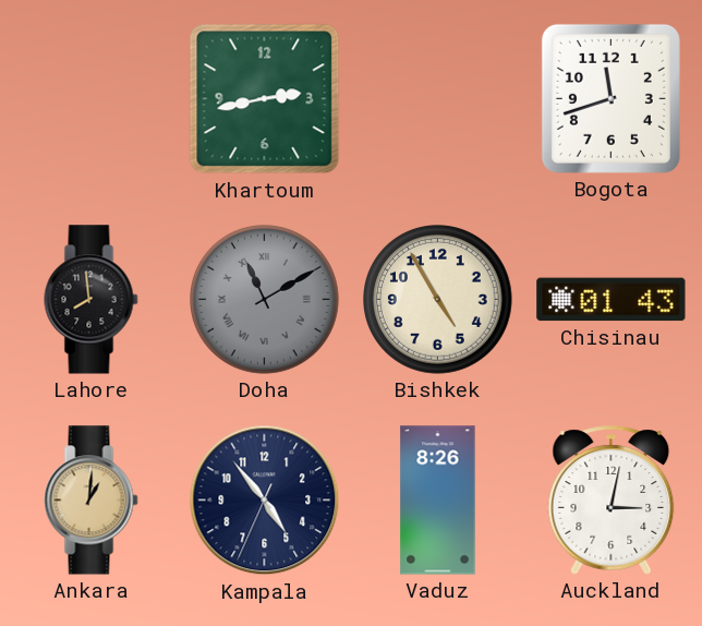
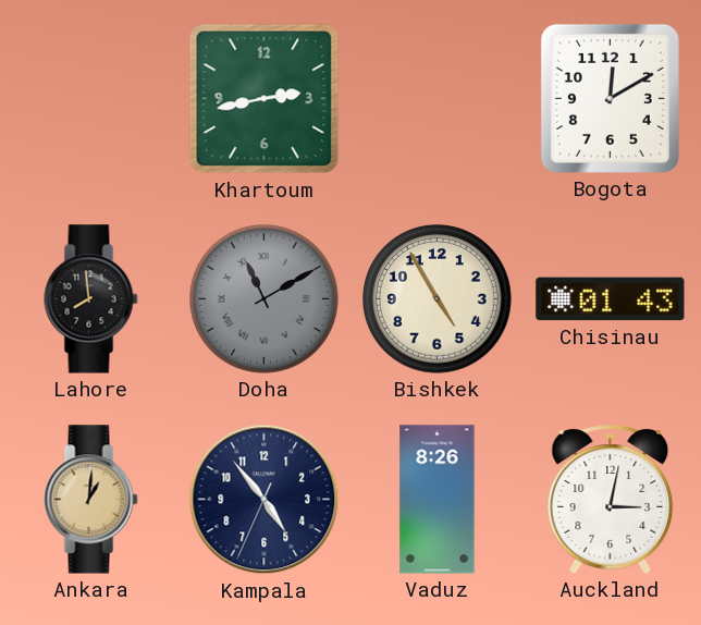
Bogota: 11:42 -> 12:10
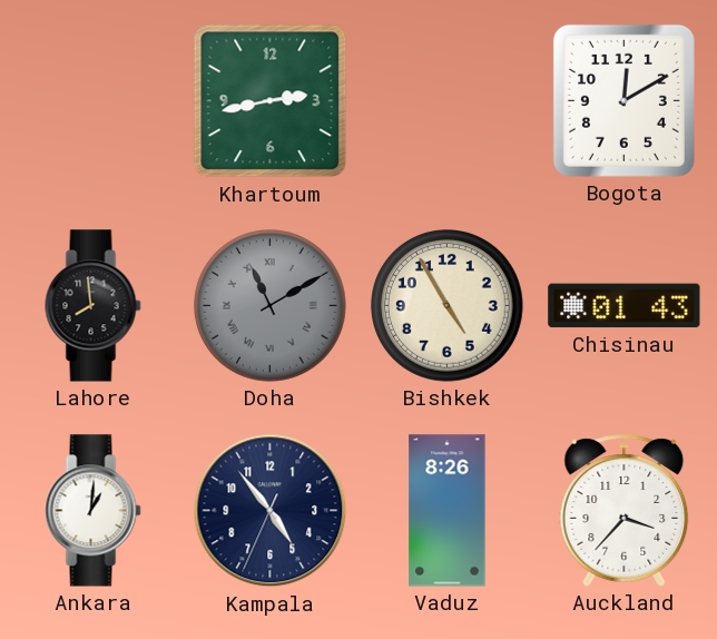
Ankara dial: champagne -> white
Auckland: 3:02 -> 3:37
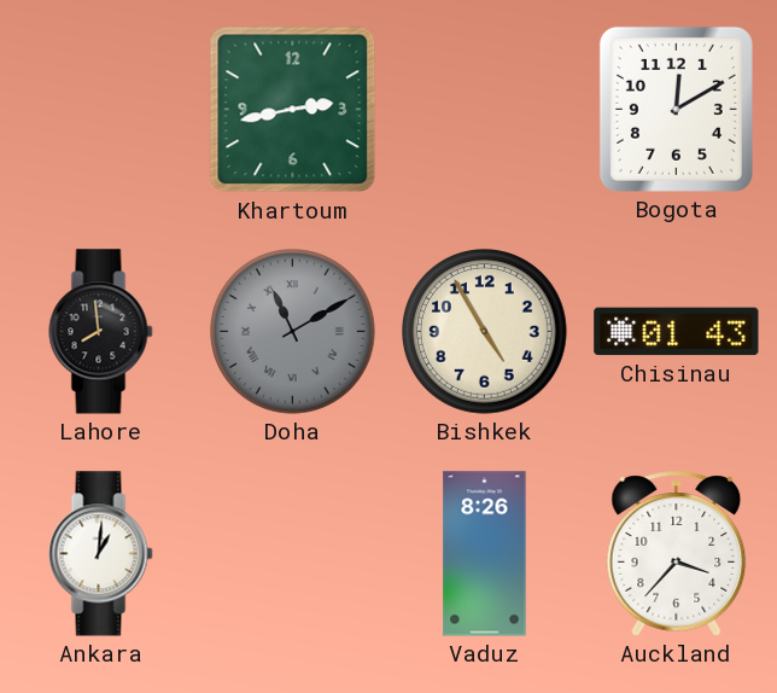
Kampala: 4:53 -> none
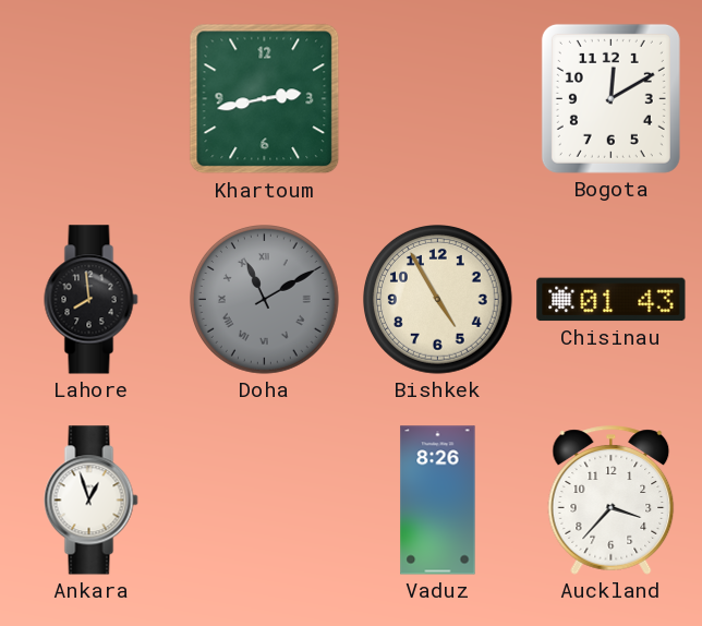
Ankara: 1:01 -> 12:57
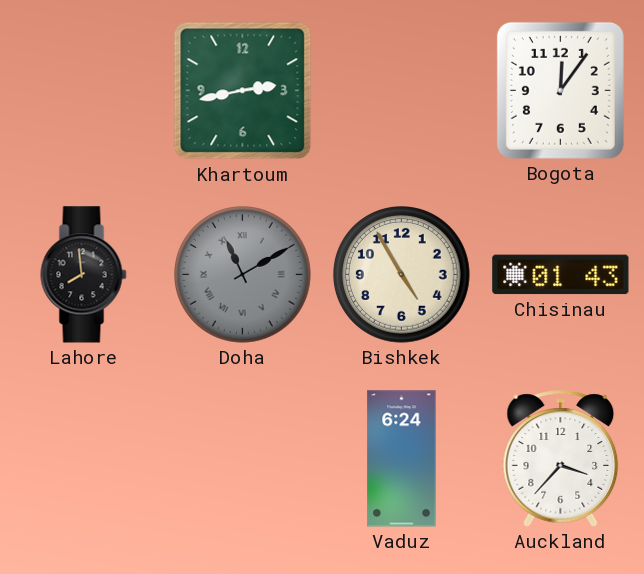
Bogota: 12:10 -> 12:06
Ankara: 12:57 -> none
Vaduz: 8:26 -> 6:24
